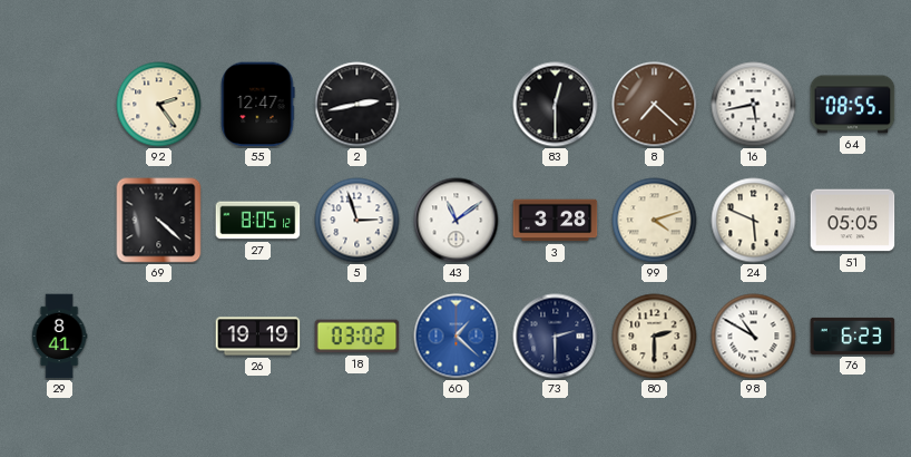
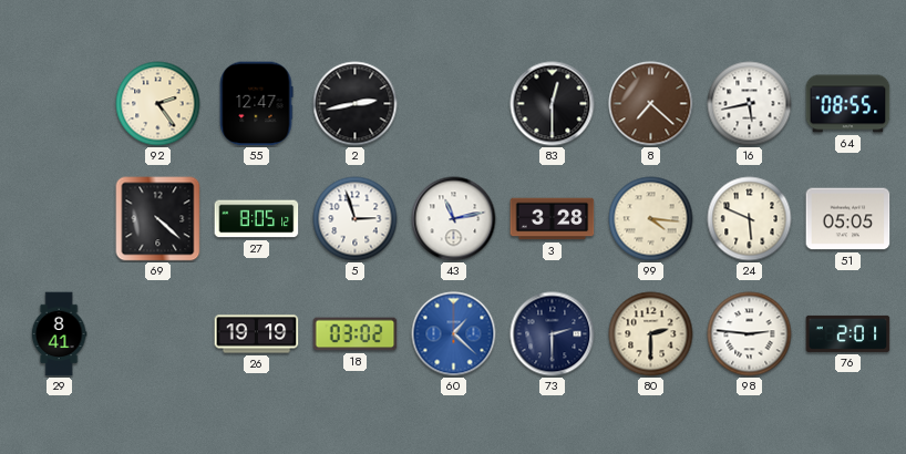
43: 11:09 -> 11:13
99: 4:12 -> 4:16
98: 10:50 -> 2:46
76: 6:23 -> 2:01
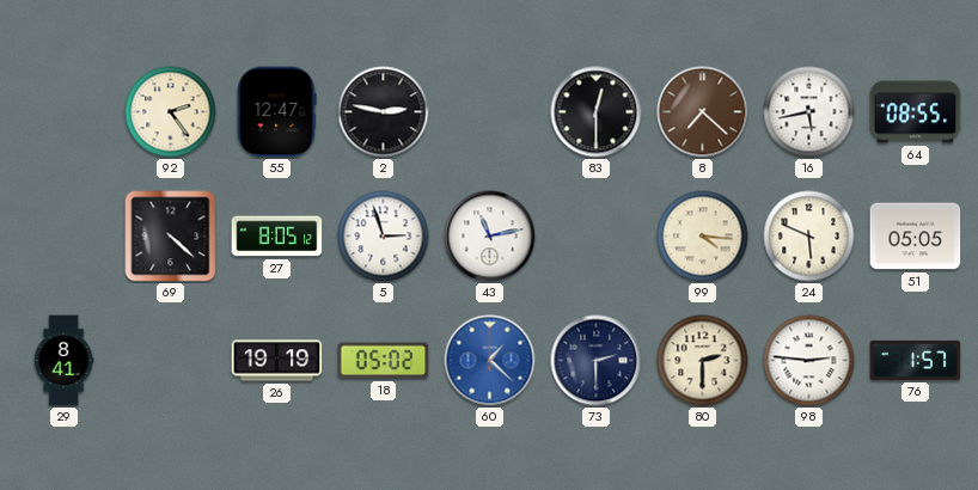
2: 2:43 -> 2:47
3: 3:28 -> none
18: 03:02 -> 05:02
76: 2:01 -> 1:57
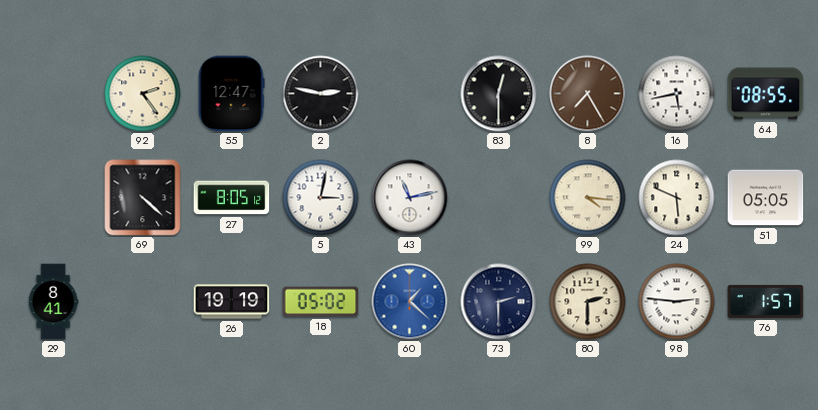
8: 7:22 -> 7:25
5: 2:57 -> 3:02
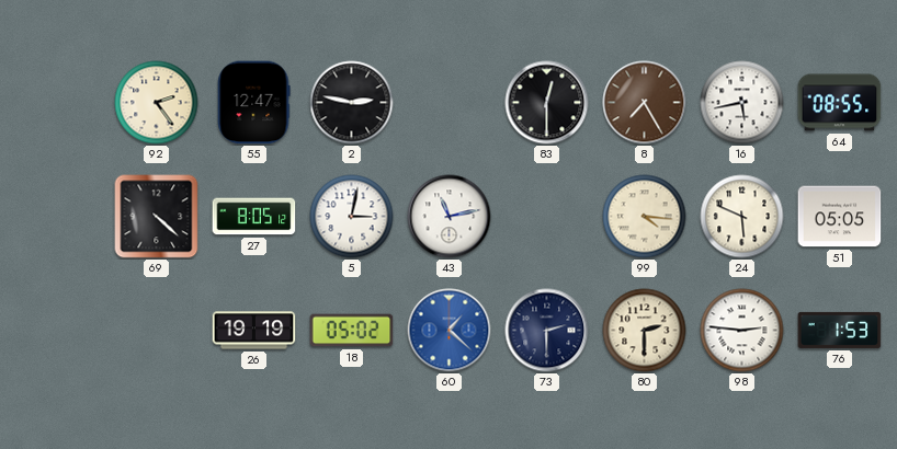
29: 8:41 -> none
76: 1:57 -> 1:53
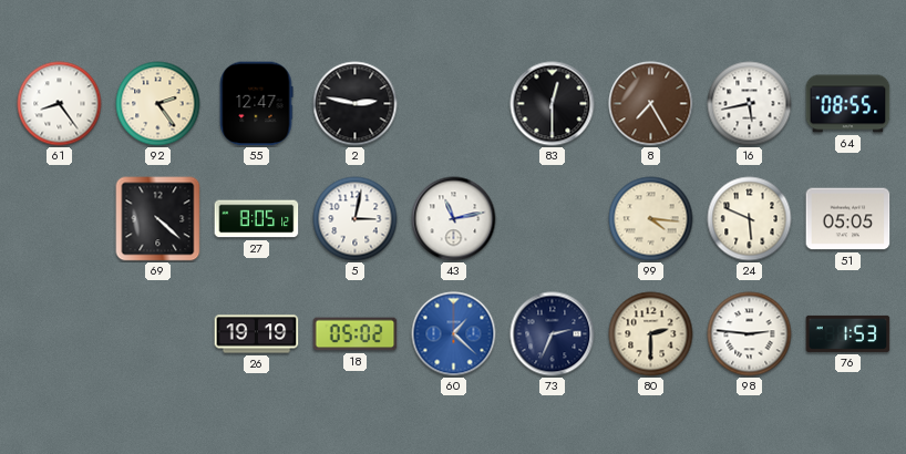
61: none -> 8:24
73: 2:30 -> 2:34
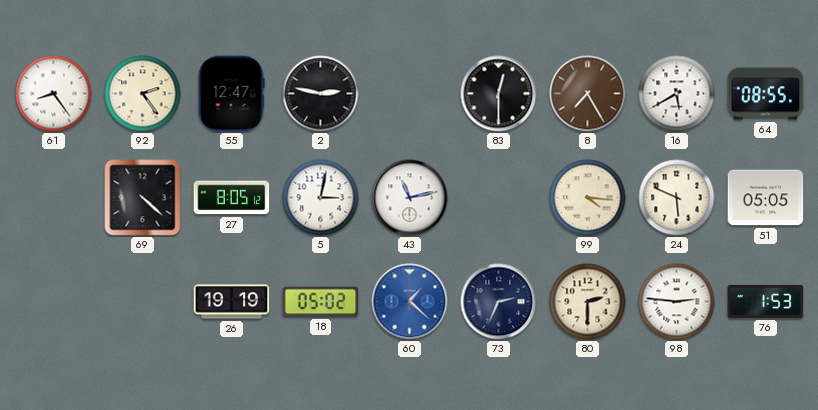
16: 5:43 -> 5:40
